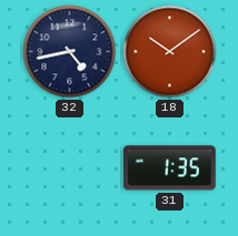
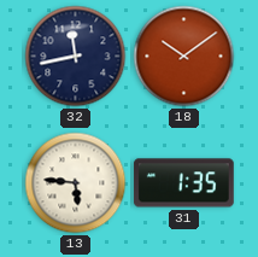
32: 4:43 -> 11:43
13: none -> 5:46
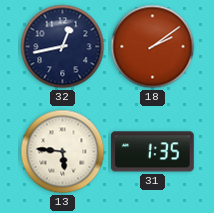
32: 11:43 -> 12:43
18: 10:09 -> 2:09
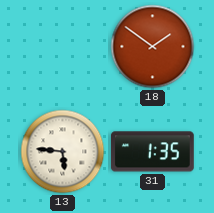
32: 12:43 -> none
18: 2:09 -> 1:51
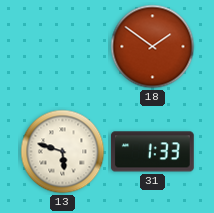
13: 5:46 -> 5:48
31: 1:35 -> 1:33
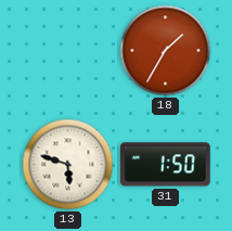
18: 1:51 -> 1:35
31: 1:33 -> 1:50
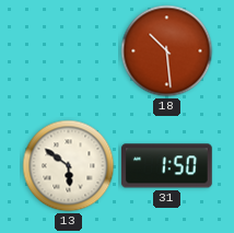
18: 1:35 -> 10:29
13: 5:48 -> 5:51
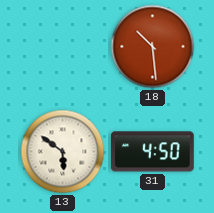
31: 1:50 -> 4:50
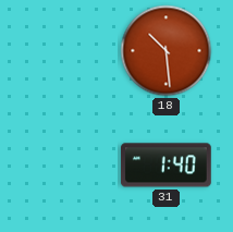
13: 5:51 -> none
31: 4:50 -> 1:40
